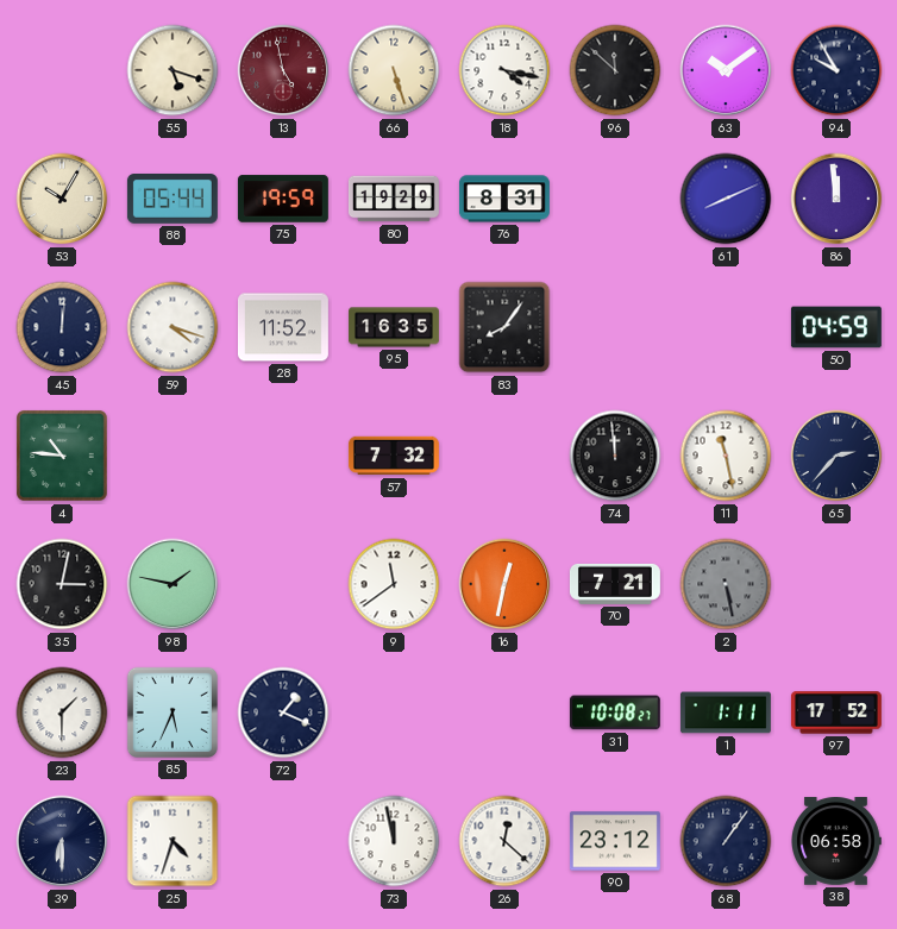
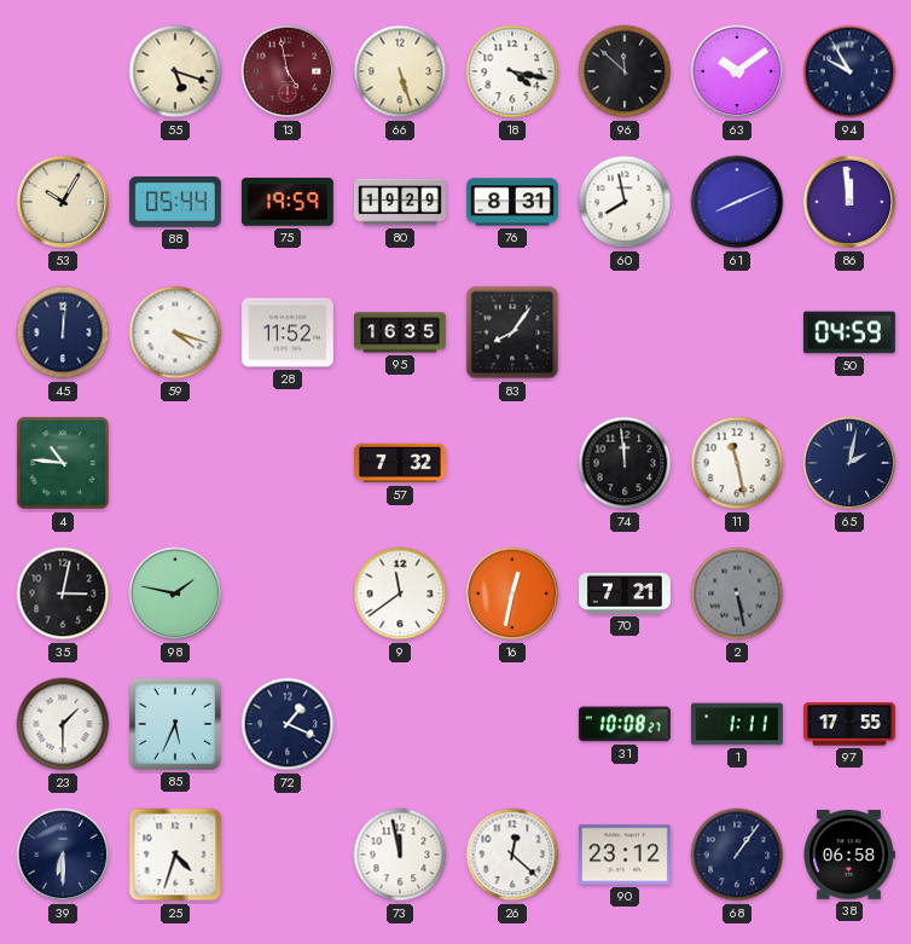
60: none -> 7:58
65: 2:37 -> 2:02
97: 17:52 -> 17:55
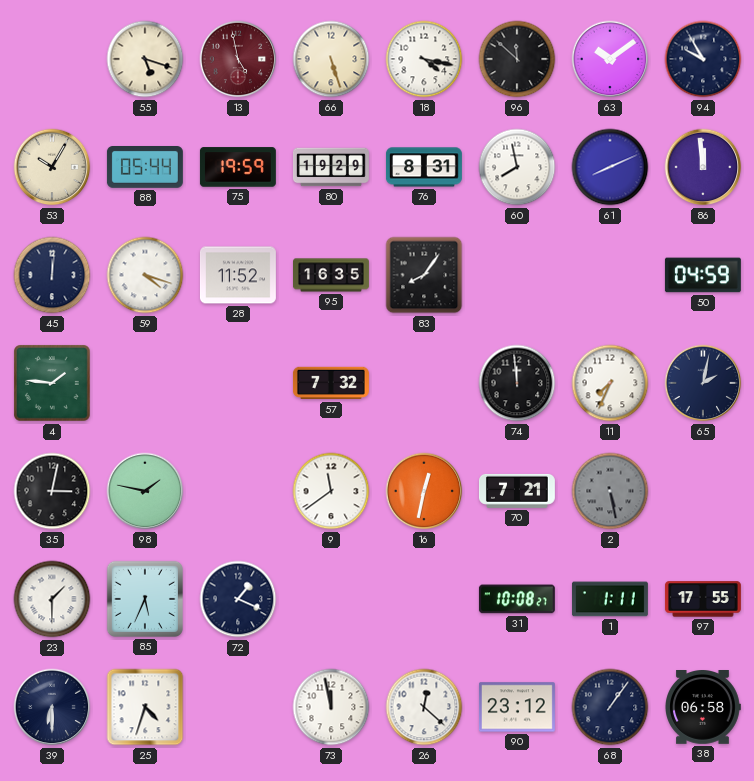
4: 10:46 -> 1:46
11: 11:28 -> 7:34
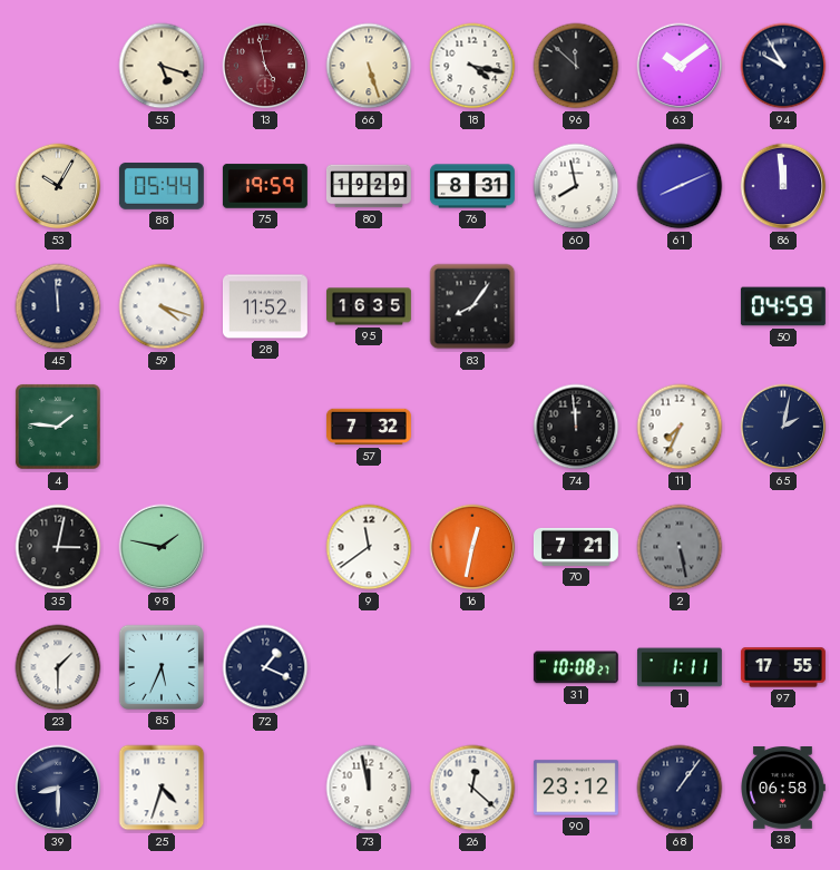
45: 12:01 -> 11:59
39: 6:30 -> 8:30
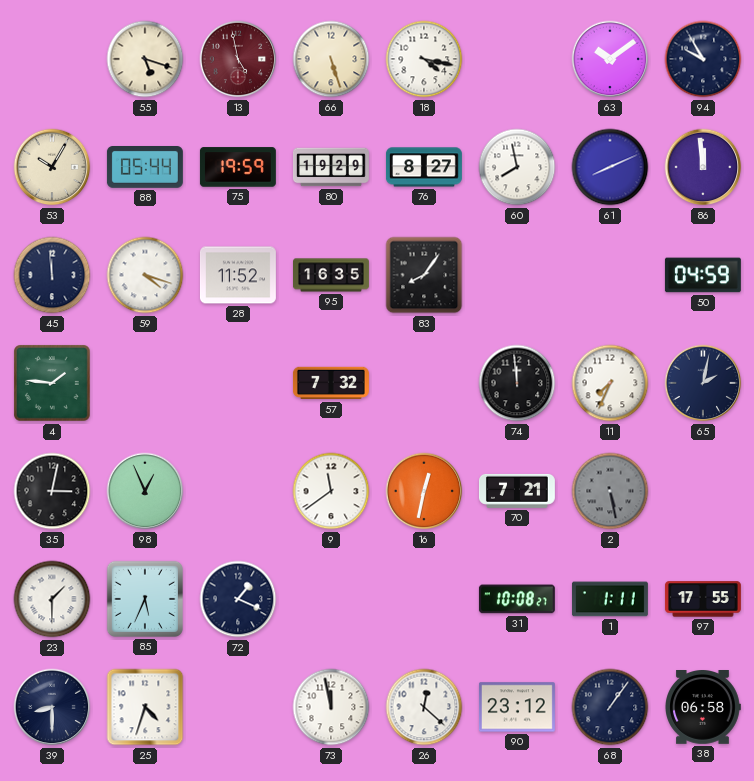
96: 11:52 -> none
76: 8:31 -> 8:27
98: 1:47 -> 12:56
